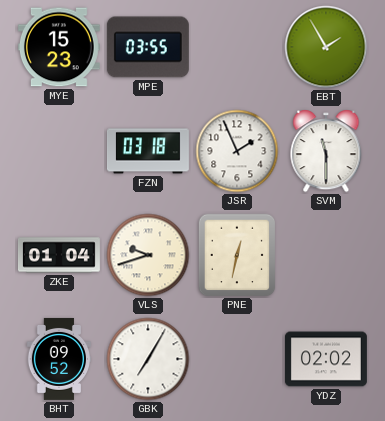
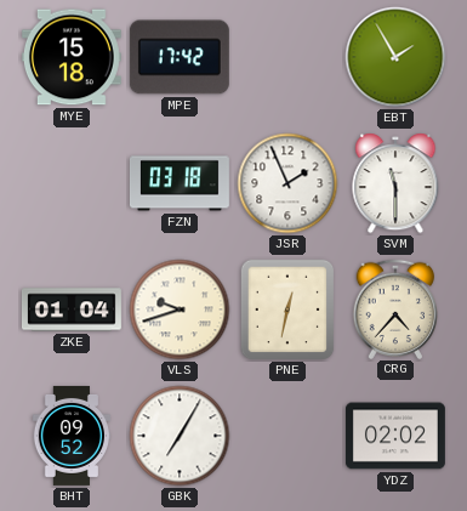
MYE: 15:23 -> 15:18
MPE: 03:55 -> 17:42
CRG: none -> 4:37
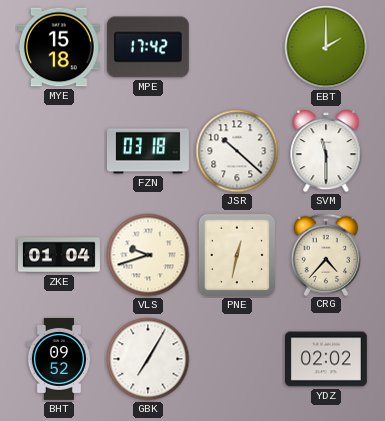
EBT: 1:55 -> 2:00
JSR: 1:56 -> 10:22
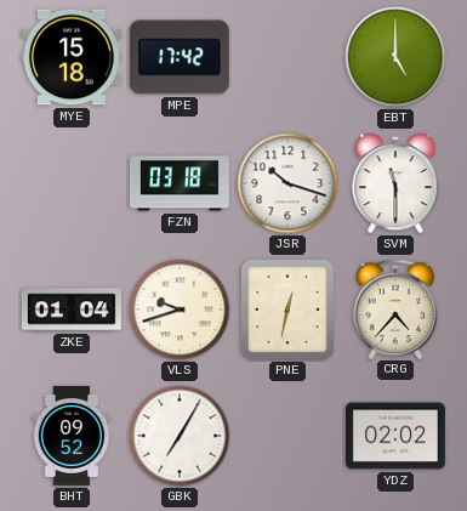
EBT: 2:00 -> 5:00
JSR: 10:22 -> 10:18
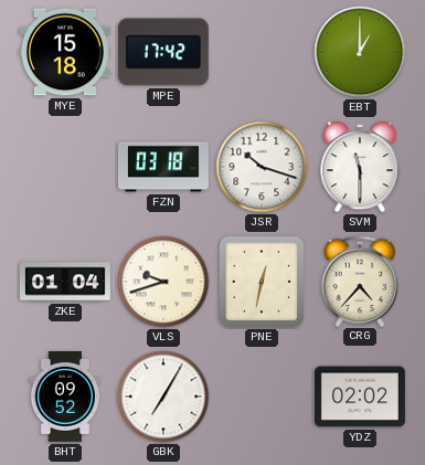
EBT: 5:00 -> 1:00
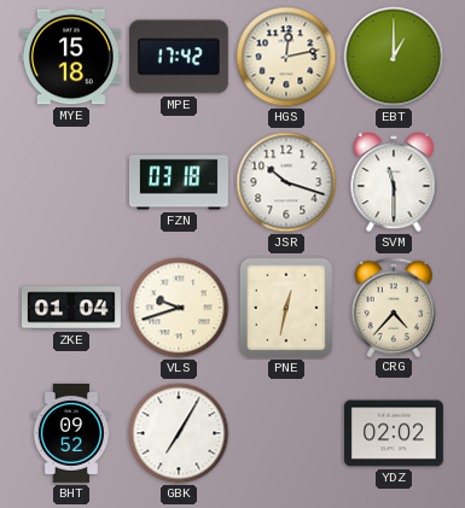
HGS: none -> 12:13
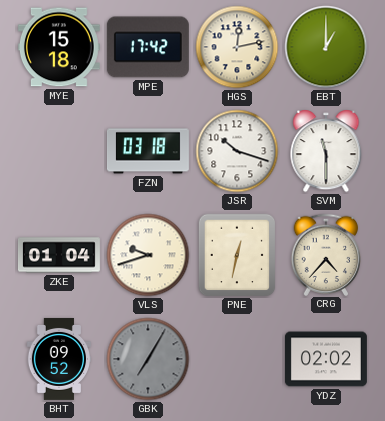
GBK dial: white -> grey
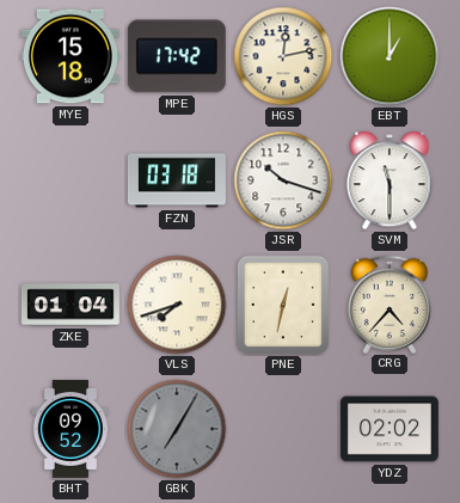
VLS: 9:42 -> 7:42
